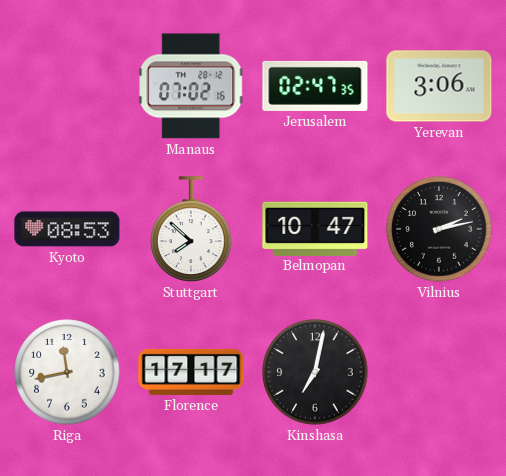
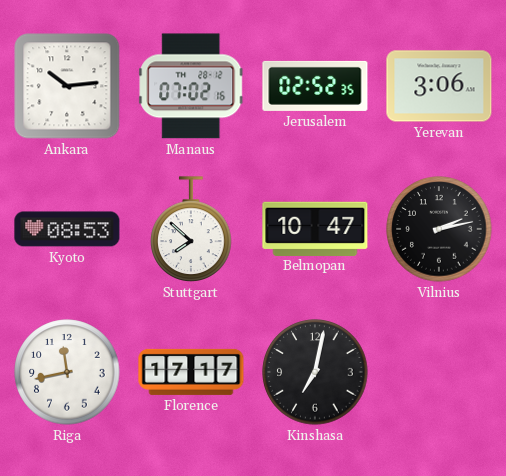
Ankara: none -> 10:14
Jerusalem: 02:47 -> 02:52
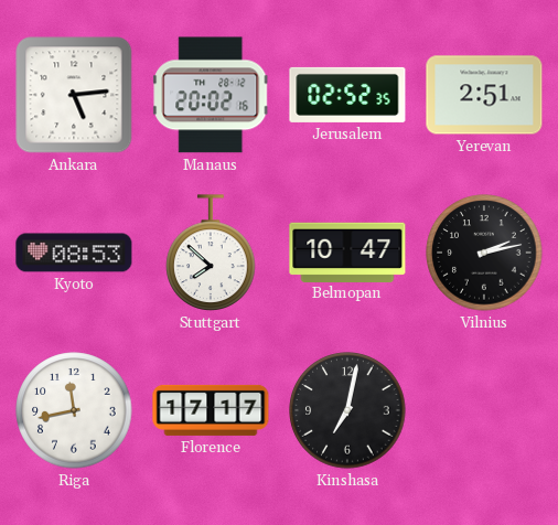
Ankara: 10:14 -> 5:14
Manaus: 07:02 -> 20:02
Yerevan: 3:06 -> 2:51
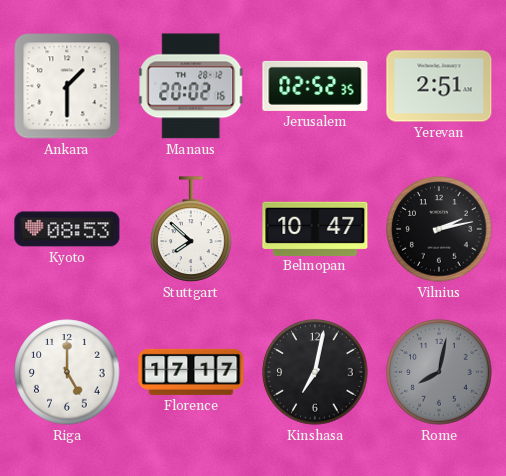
Ankara: 5:14 -> 1:30
Riga: 11:43 -> 5:00
Rome: none -> 8:02
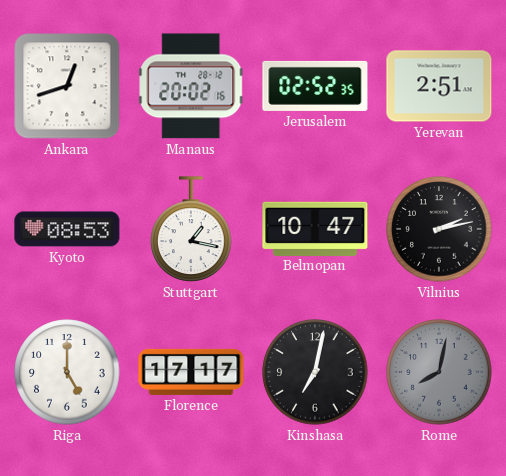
Ankara: 1:30 -> 12:42
Stuttgart: 7:52 -> 1:17
